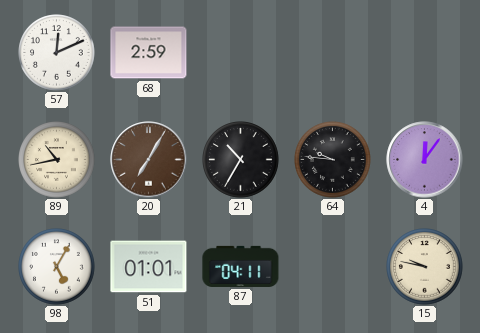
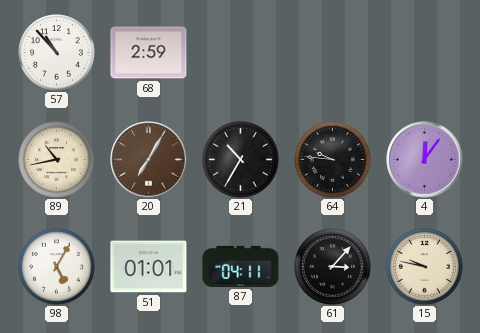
57: 12:11 -> 10:53
61: none -> 3:07
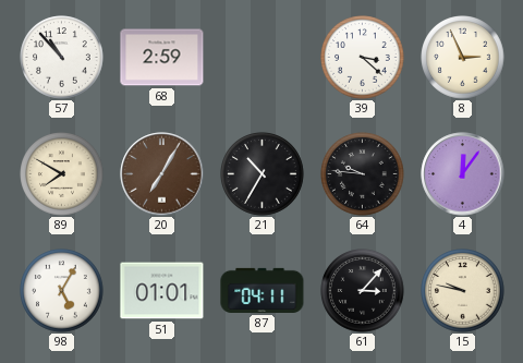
39: none -> 3:22
8: none -> 2:56
89: 10:43 -> 7:50
